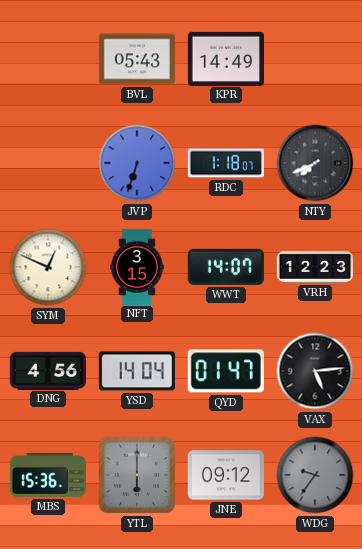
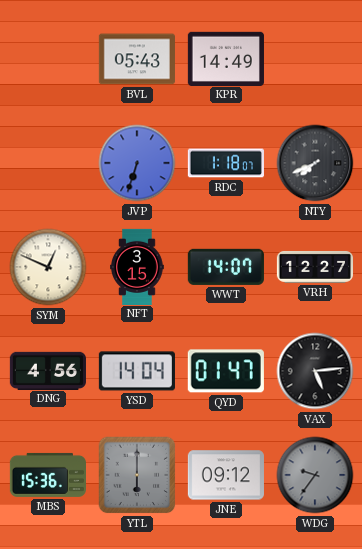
VRH: 12:23 -> 12:27
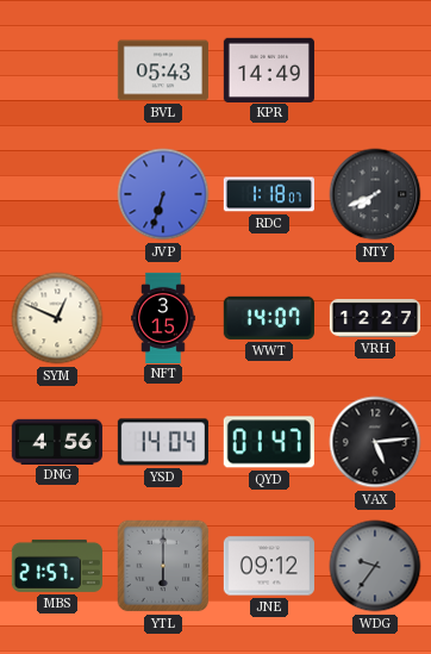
MBS: 15:36 -> 21:57
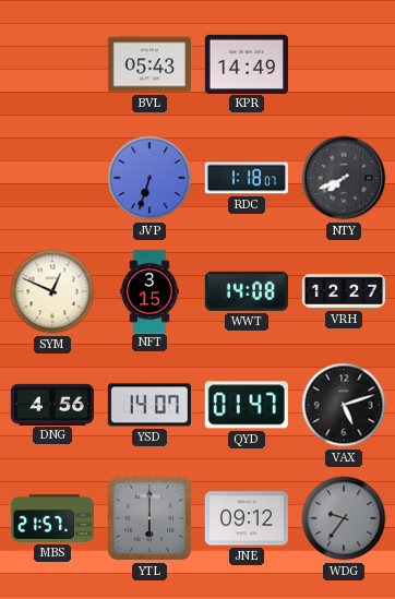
WWT: 14:07 -> 14:08
YSD: 14:04 -> 14:07
VAX: 5:14 -> 5:12
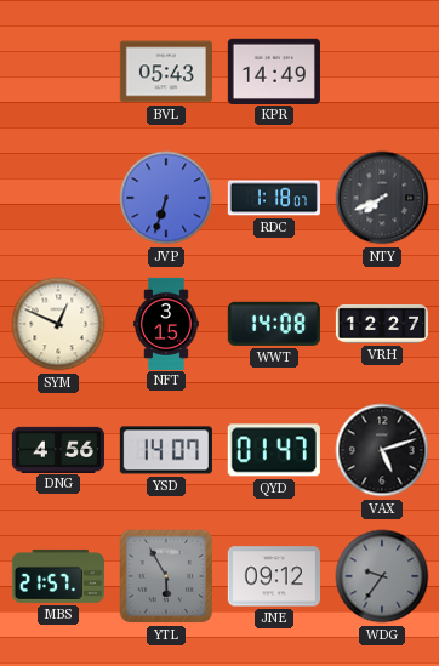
YTL: 6:00 -> 5:55
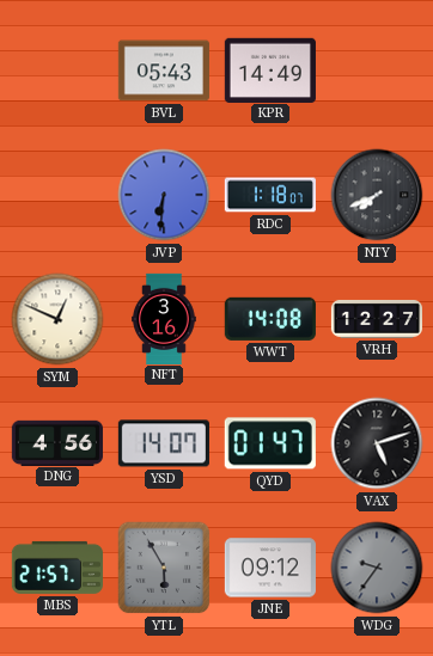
JVP: 6:33 -> 6:31
NFT: 3:15 -> 3:16
